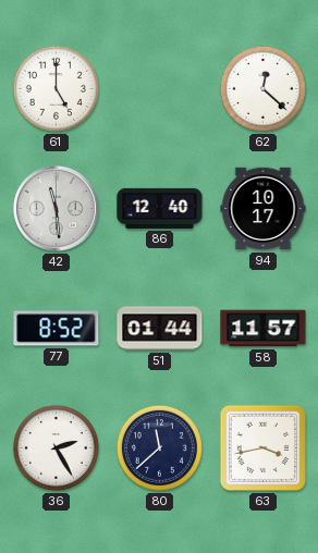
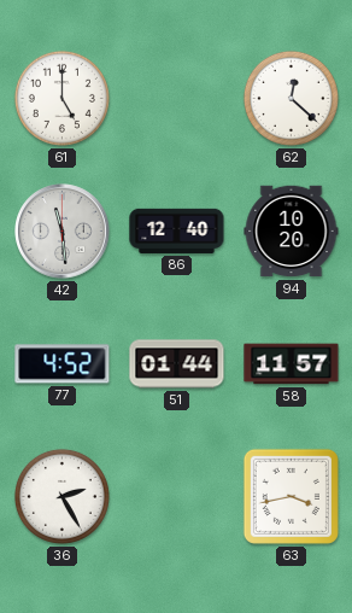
94: 10:17 -> 10:20
77: 8:52 -> 4:52
80: 11:38 -> none
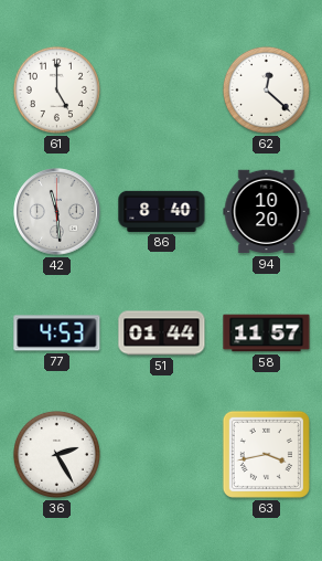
86: 12:40 -> 8:40
77: 4:52 -> 4:53
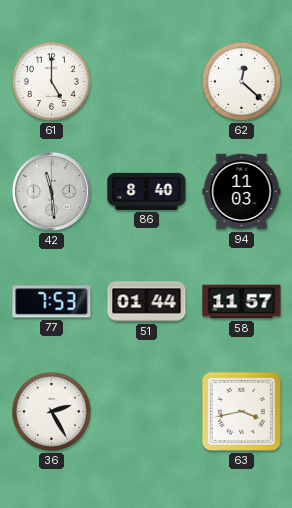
94: 10:20 -> 11:03
77: 4:53 -> 7:53
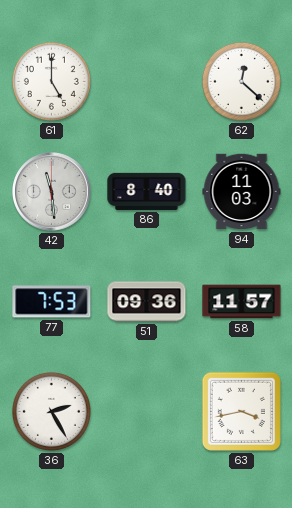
51: 01:44 -> 09:36
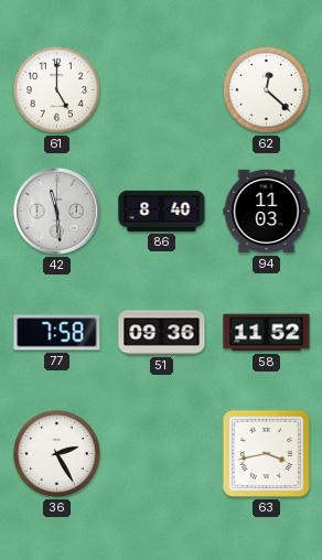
77: 7:53 -> 7:58
58: 11:57 -> 11:52
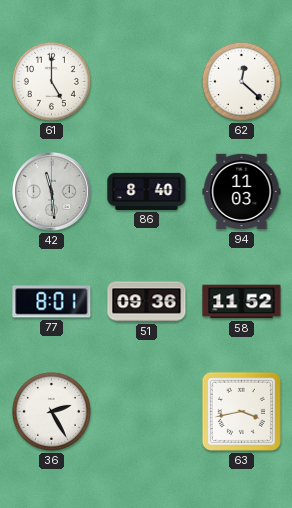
77: 7:58 -> 8:01
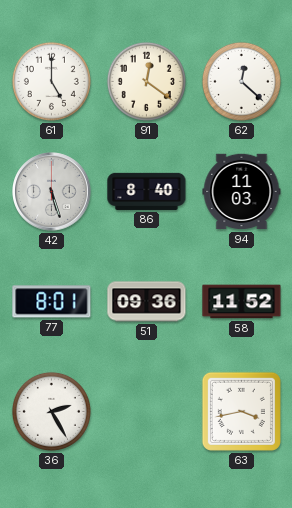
91: none -> 12:21
42: 11:29 -> 5:27
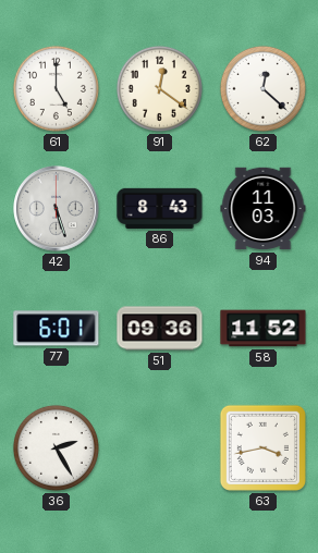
86: 8:40 -> 8:43
77: 8:01 -> 6:01
